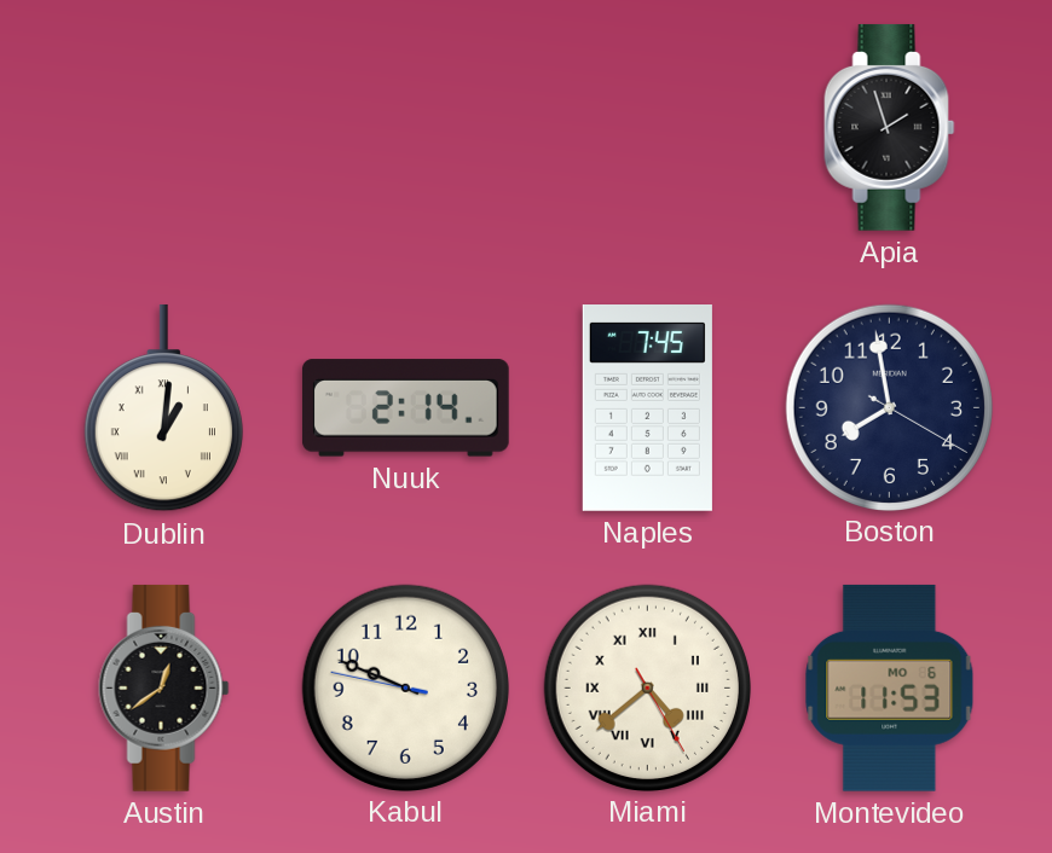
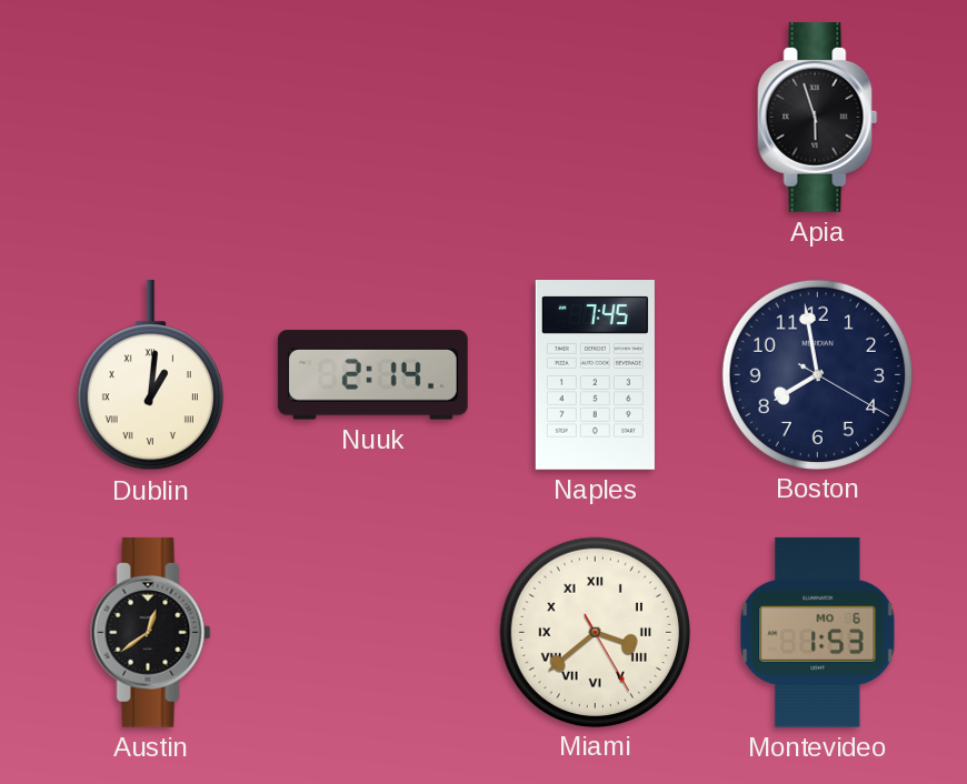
Apia: 1:57 -> 5:57
Kabul: 9:48 -> none
Miami: 4:38 -> 3:38
Montevideo: 11:53 -> 1:53
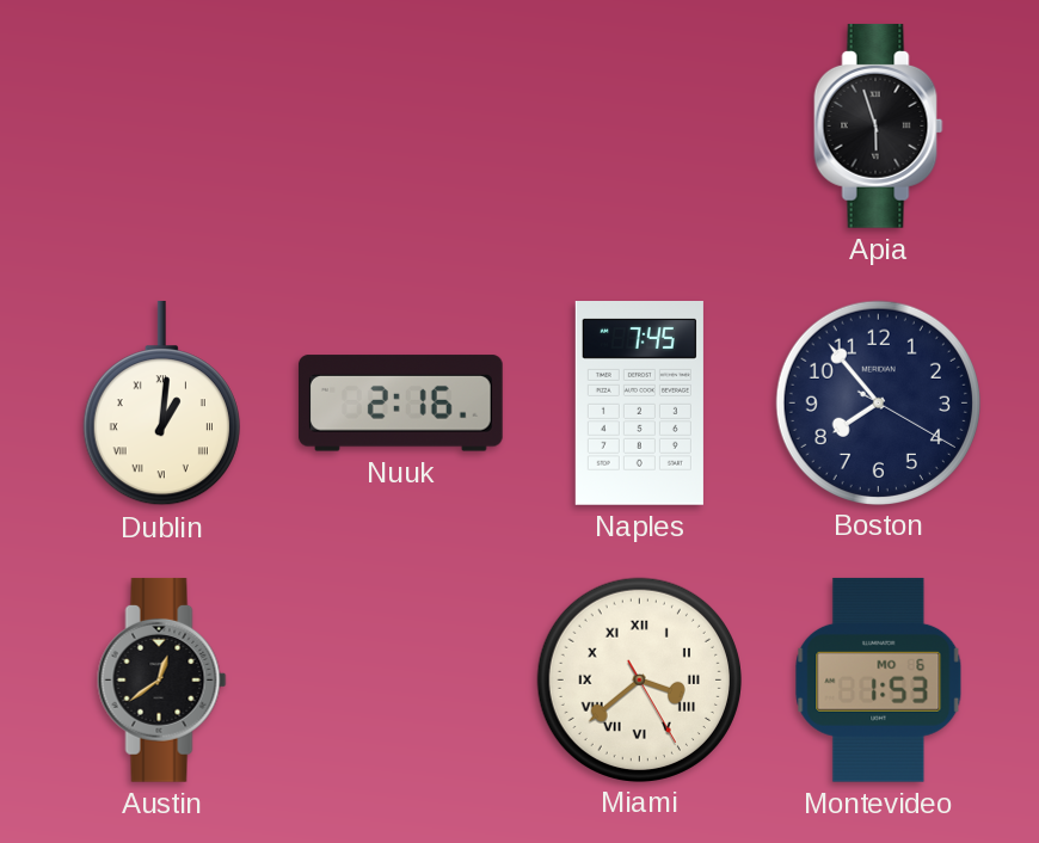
Nuuk: 2:14 -> 2:16
Boston: 7:58 -> 7:53
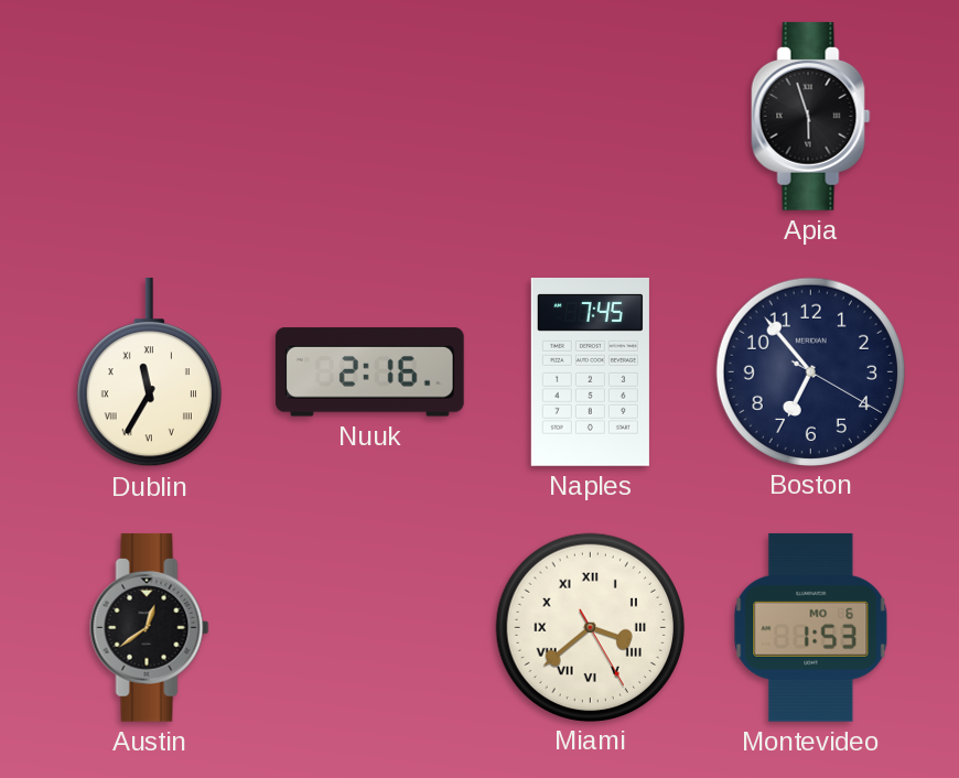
Dublin: 1:01 -> 11:35
Boston: 7:53 -> 6:53
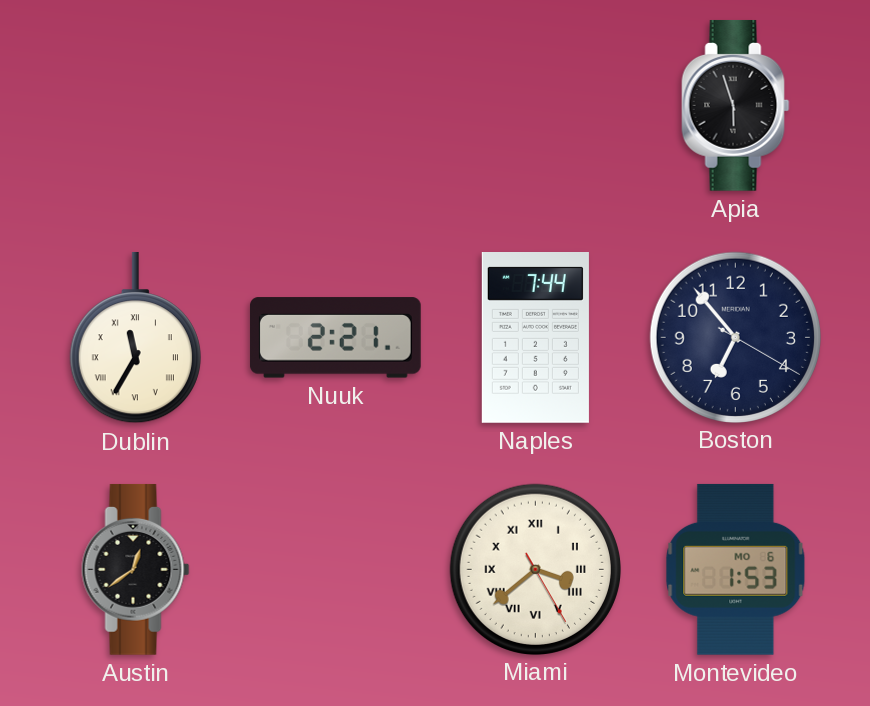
Nuuk: 2:16 -> 2:21
Naples: 7:45 -> 7:44
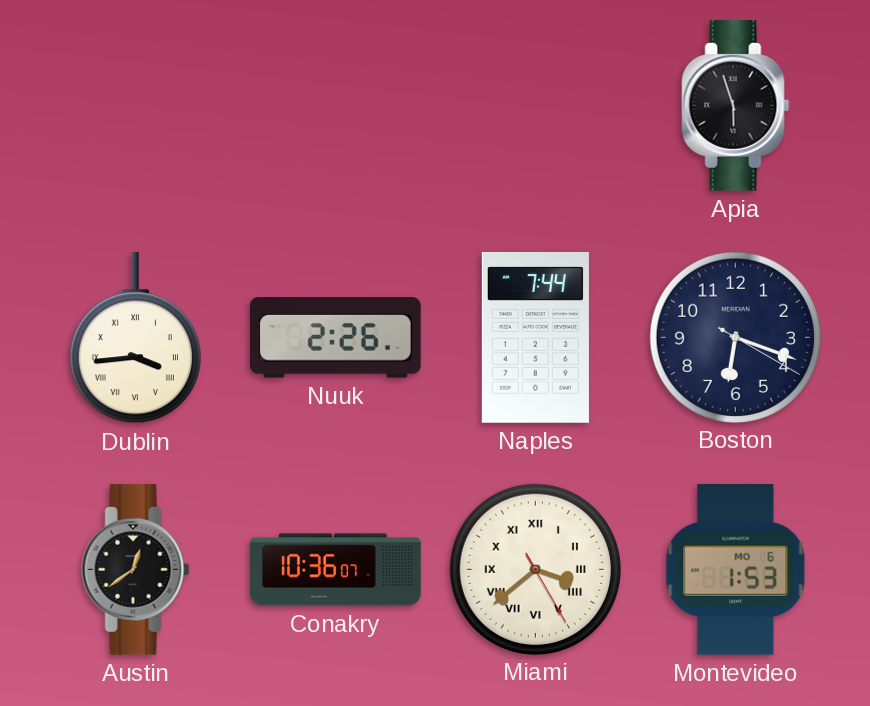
Dublin: 11:35 -> 3:44
Nuuk: 2:21 -> 2:26
Boston: 6:53 -> 6:18
Conakry: none -> 10:36
